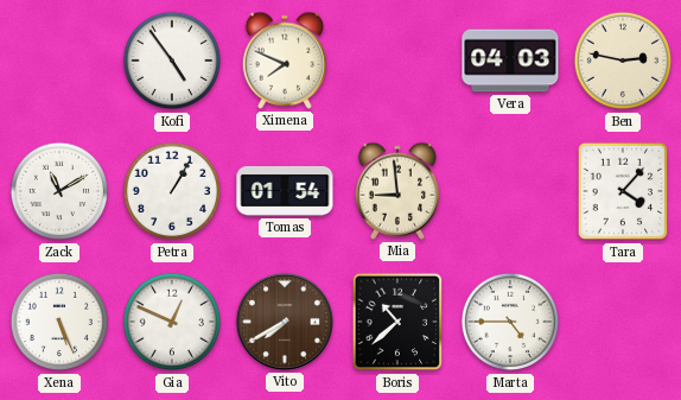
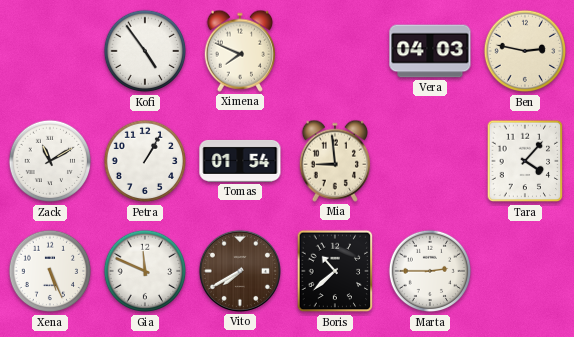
Gia: 12:49 -> 11:49
Marta: 4:45 -> 2:45
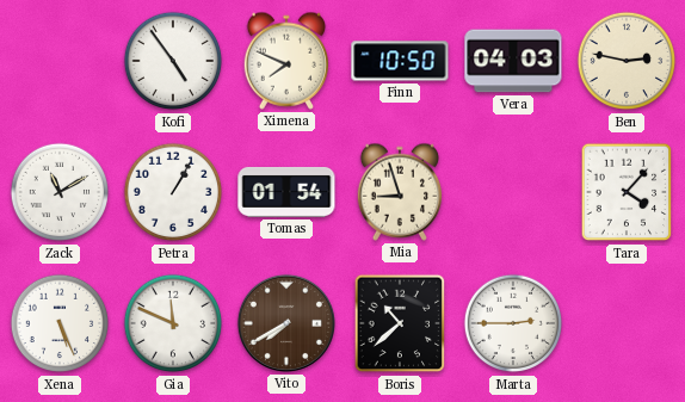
Finn: none -> 10:50
Mia: 8:59 -> 8:57
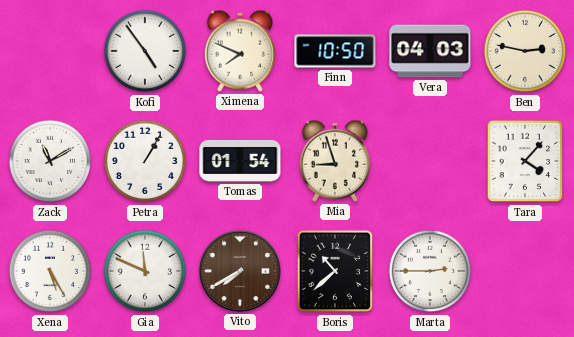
Xena: 5:26 -> 5:25
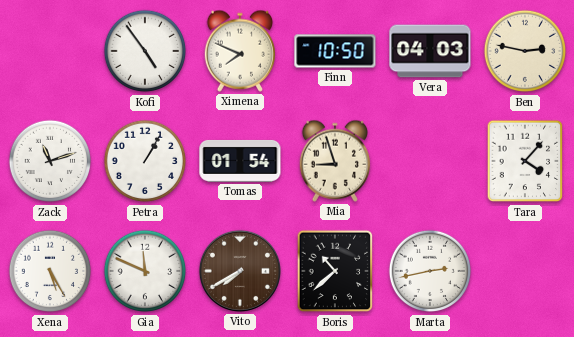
Zack: 11:10 -> 11:12
Marta: 2:45 -> 2:43
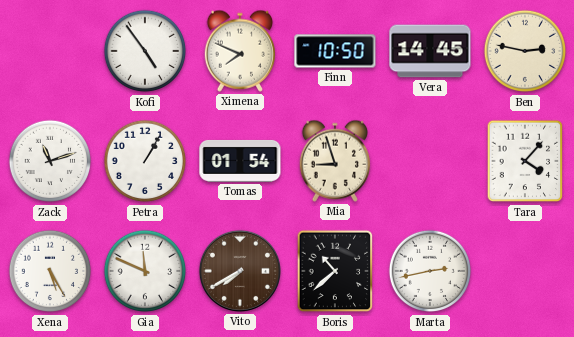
Vera: 04:03 -> 14:45
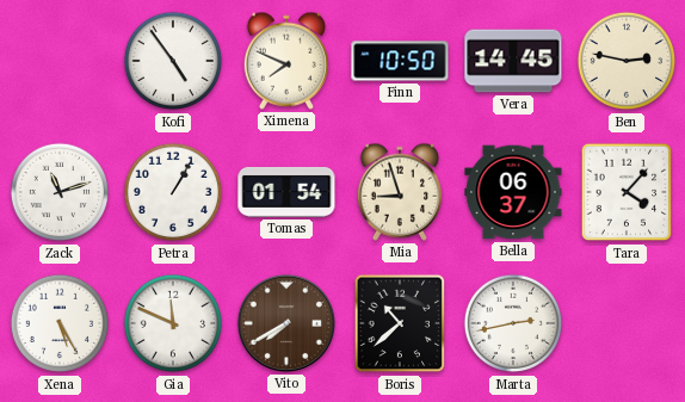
Bella: none -> 06:37
